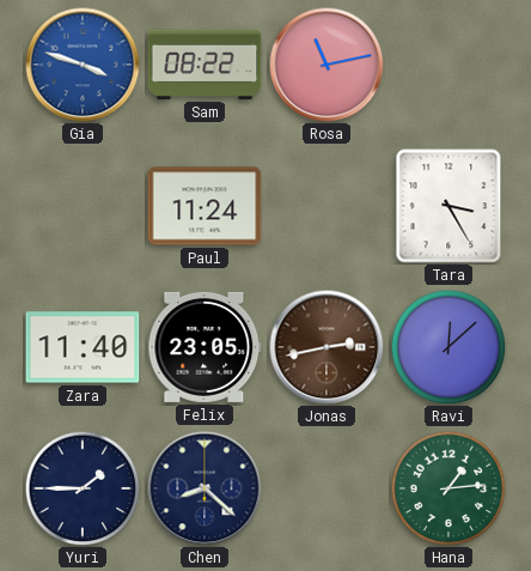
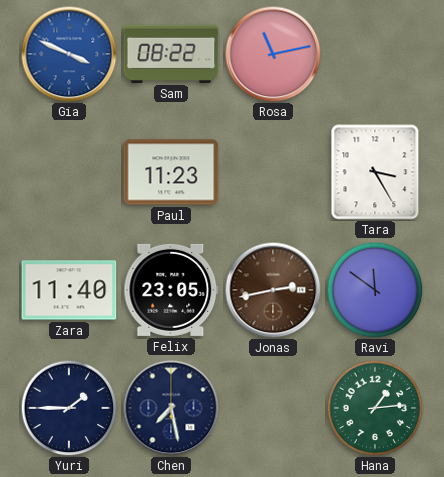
Gia: 3:48 -> 3:49
Paul: 11:24 -> 11:23
Ravi: 12:08 -> 11:51
Chen: 8:22 -> 7:28
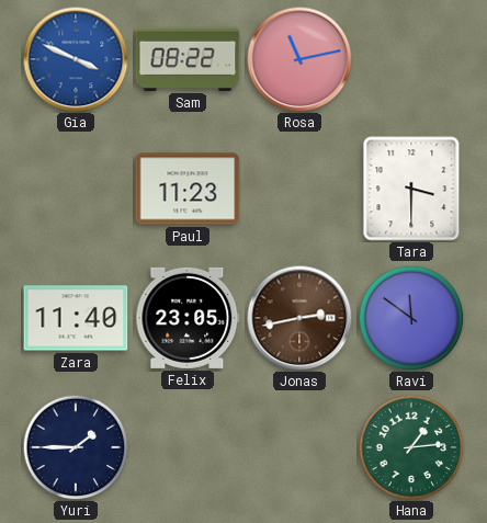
Tara: 3:25 -> 3:30
Chen: 7:28 -> none
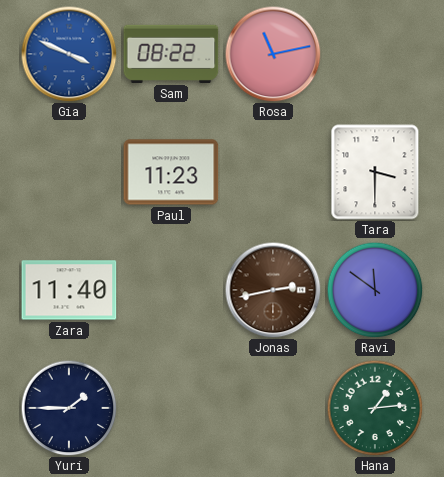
Felix: 23:05 -> none
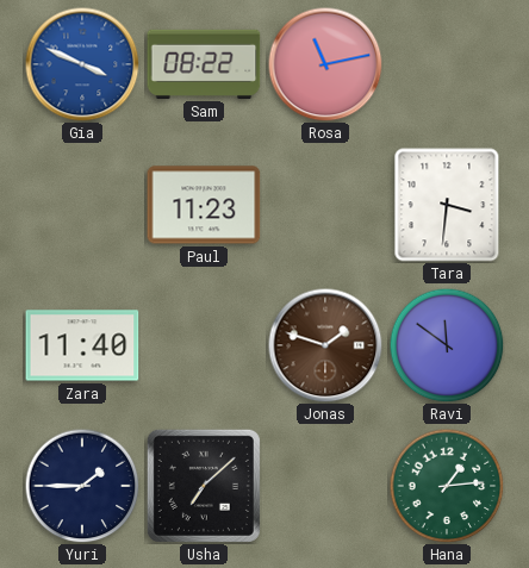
Tara: 3:30 -> 3:31
Jonas: 2:43 -> 1:48
Usha: none -> 7:08
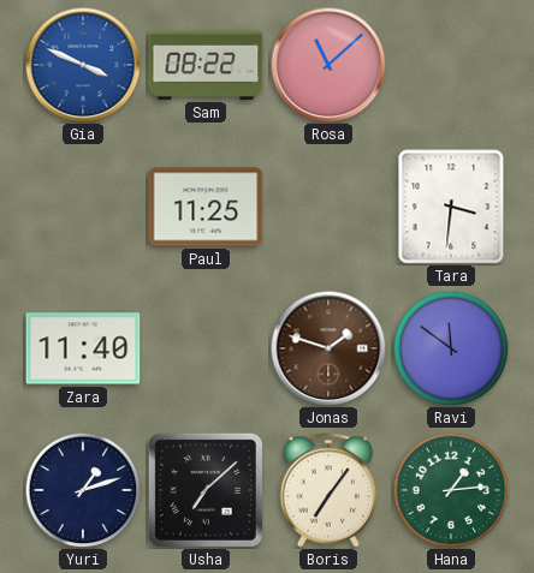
Rosa: 11:13 -> 11:08
Paul: 11:23 -> 11:25
Yuri: 1:45 -> 1:12
Boris: none -> 7:06
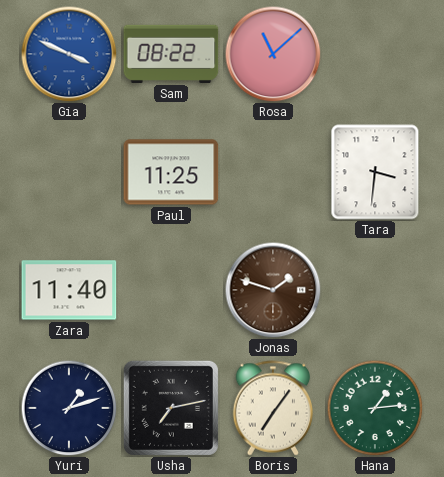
Ravi: 11:51 -> none
Usha: 7:08 -> 7:13
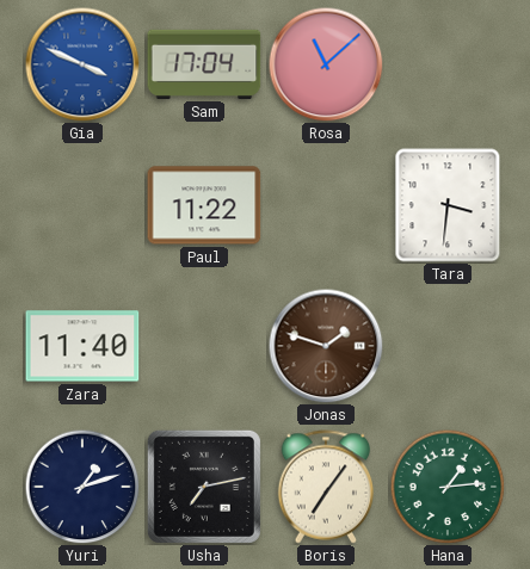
Sam: 08:22 -> 17:04
Paul: 11:25 -> 11:22
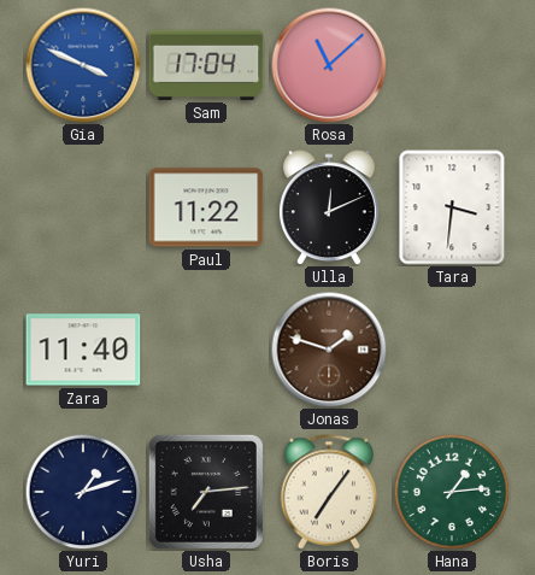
Ulla: none -> 12:11
Usha: 7:13 -> 7:14
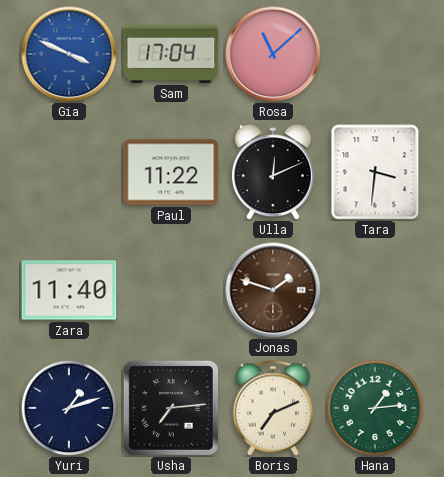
Boris: 7:06 -> 7:11
